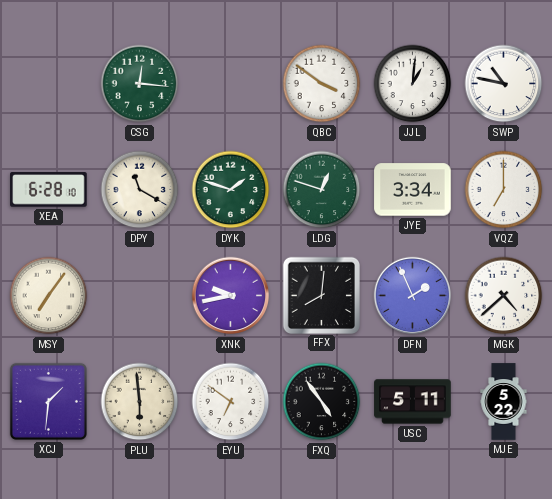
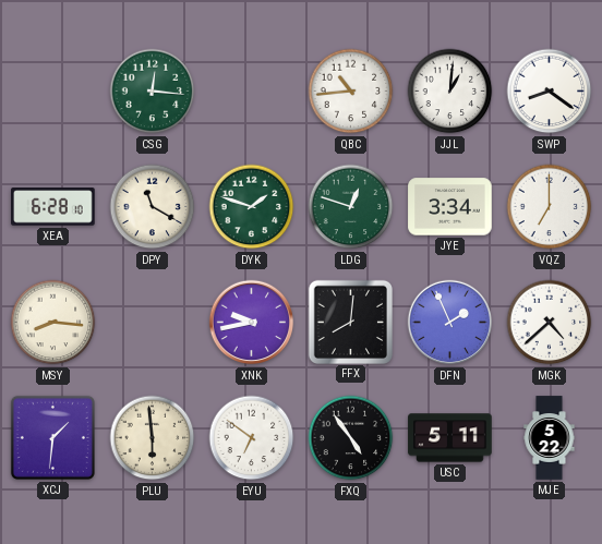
QBC: 3:51 -> 10:44
SWP: 10:47 -> 8:21
MSY: 7:06 -> 8:16
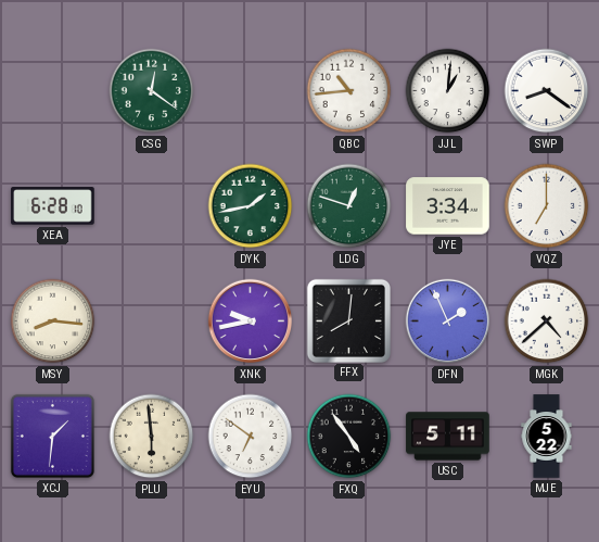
CSG: 12:16 -> 12:21
DPY: 11:20 -> none
DYK: 1:48 -> 1:43
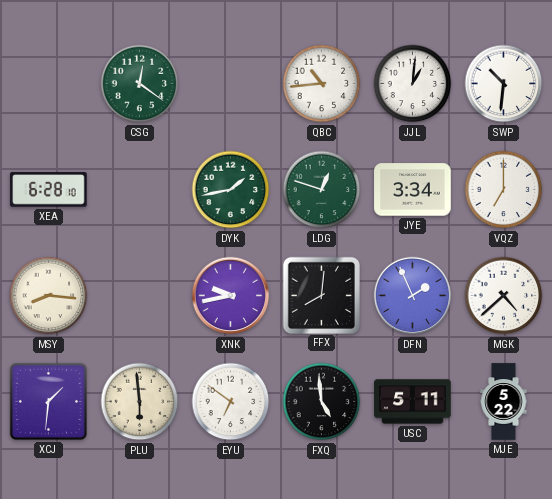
SWP: 8:21 -> 10:31
FXQ: 4:54 -> 4:59
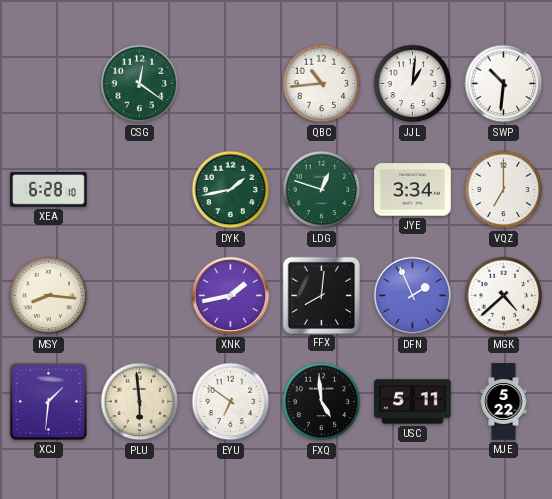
XNK: 9:43 -> 1:43
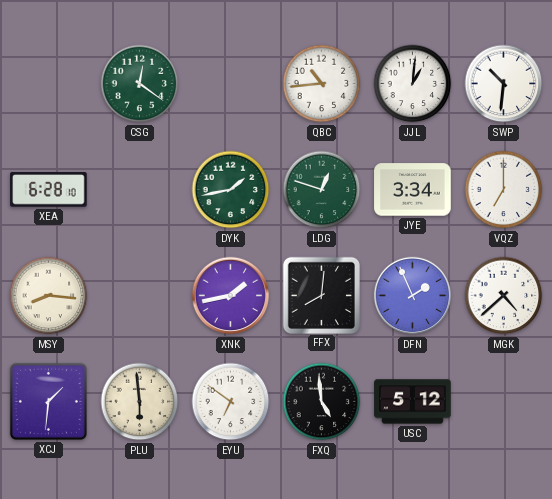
USC: 5:11 -> 5:12
MJE: 5:22 -> none
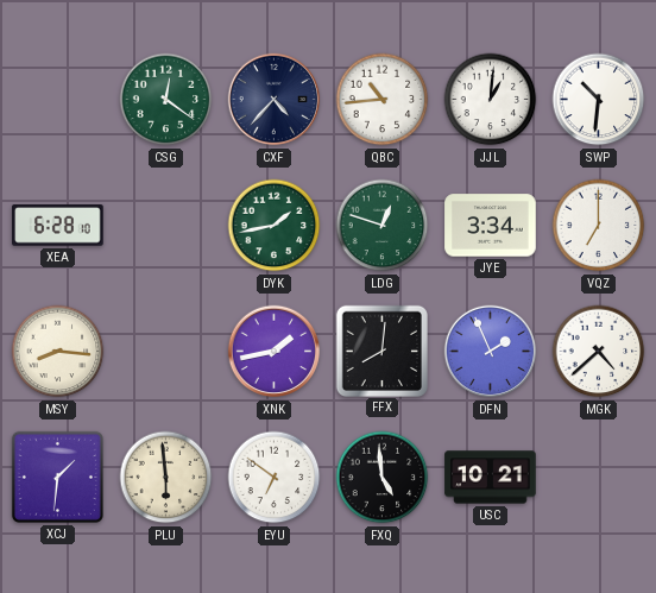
CXF: none -> 4:37
USC: 5:12 -> 10:21
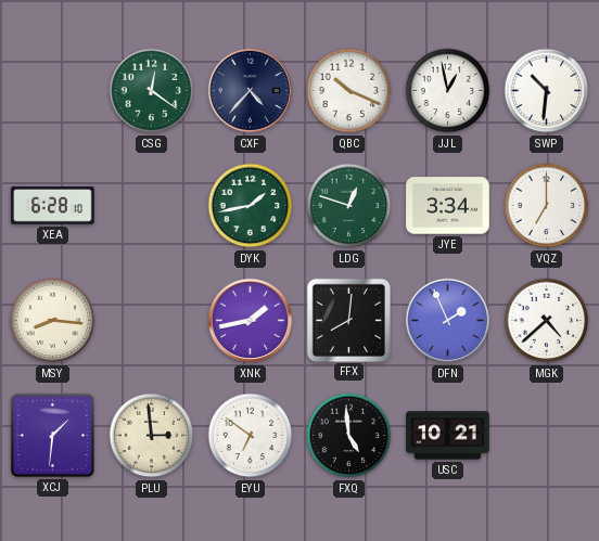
QBC: 10:44 -> 10:19
JJL: 1:01 -> 12:58
PLU: 5:59 -> 2:59
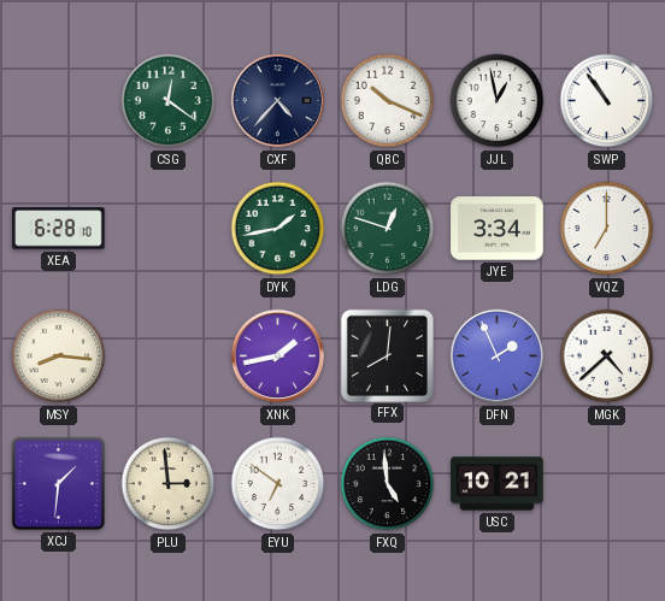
SWP: 10:31 -> 10:54
